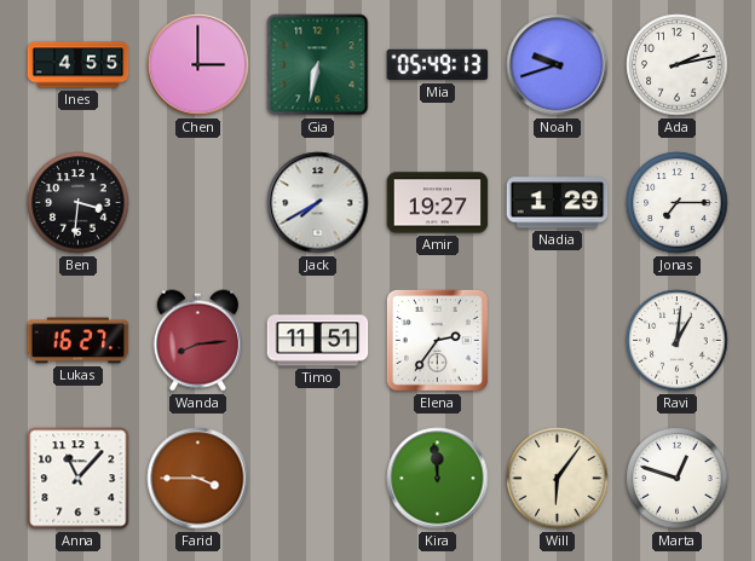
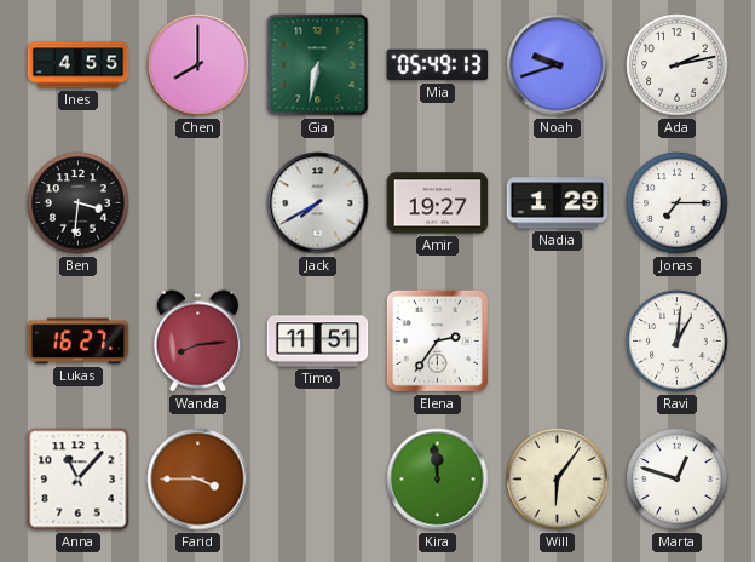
Chen: 3:00 -> 8:00
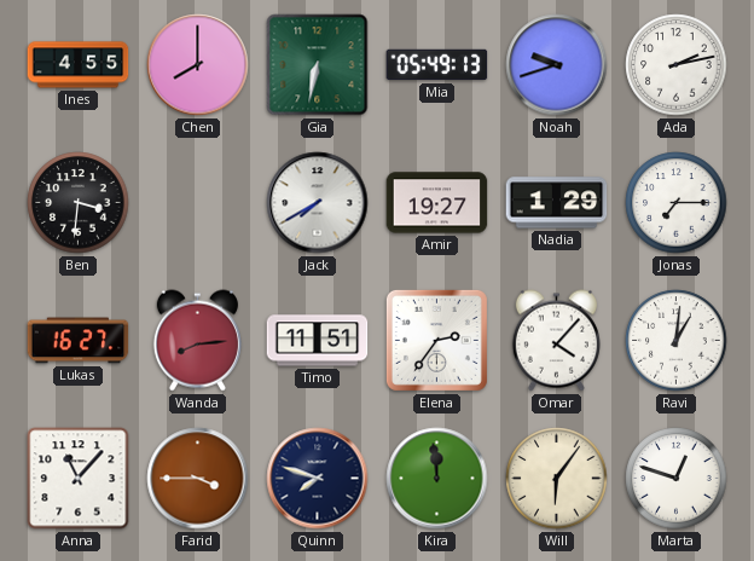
Omar: none -> 4:07
Quinn: none -> 7:48
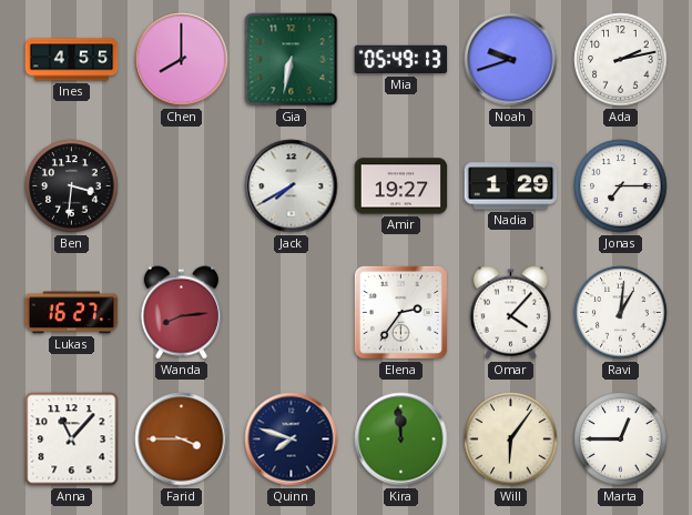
Timo: 11:51 -> none
Marta: 12:48 -> 12:45
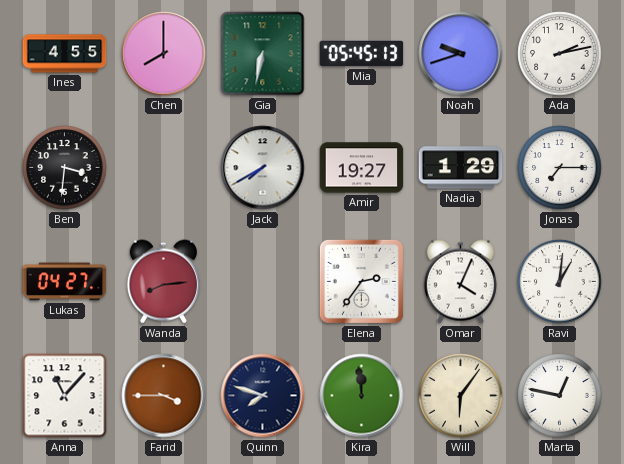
Mia: 05:49 -> 05:45
Lukas: 16:27 -> 04:27
Omar: 4:07 -> 4:04
Marta: 12:45 -> 12:47
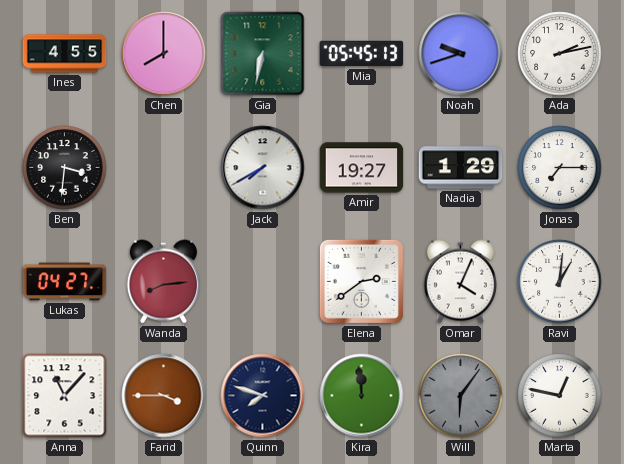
Elena: 2:36 -> 2:39
Will dial: cream -> grey
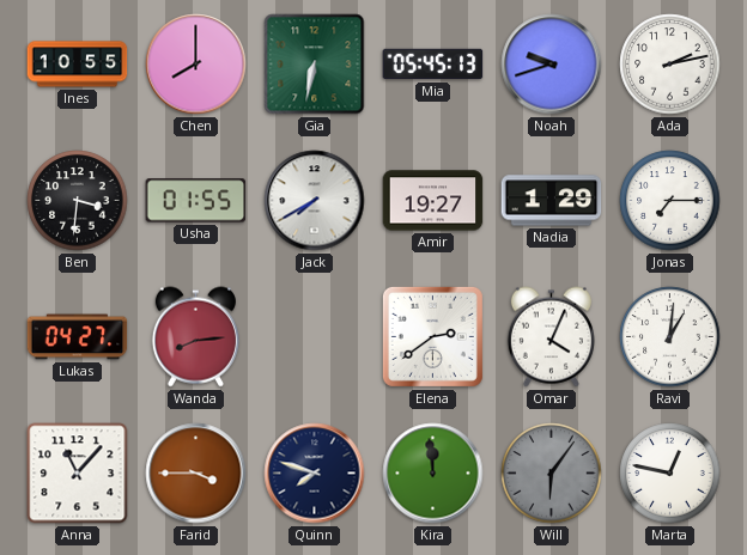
Ines: 4:55 -> 10:55
Usha: none -> 01:55
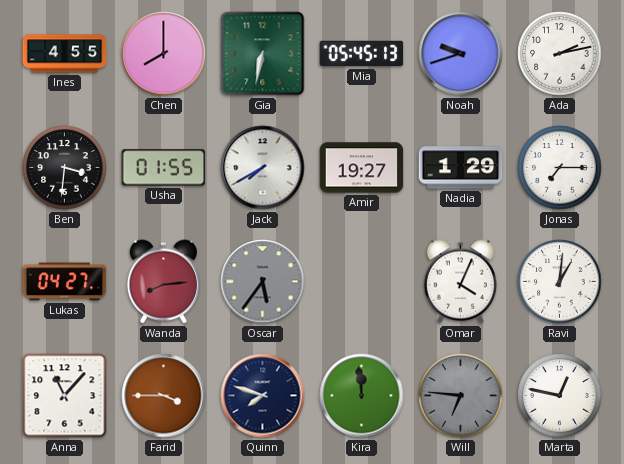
Ines: 10:55 -> 4:55
Oscar: none -> 5:36
Elena: 2:39 -> none
Will: 6:06 -> 6:46
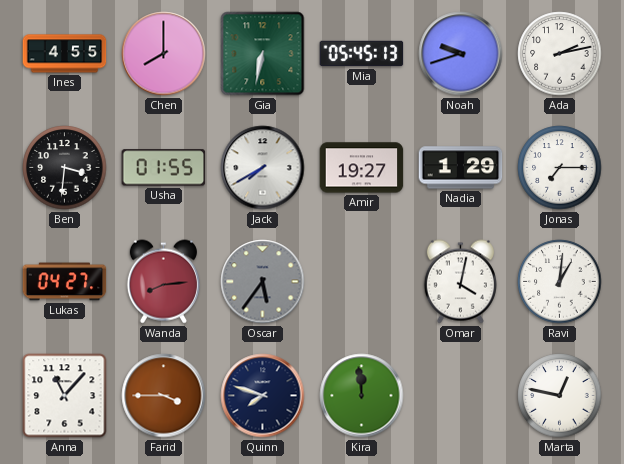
Omar: 4:04 -> 4:02
Will: 6:46 -> none
